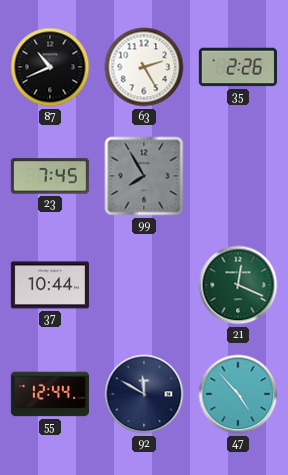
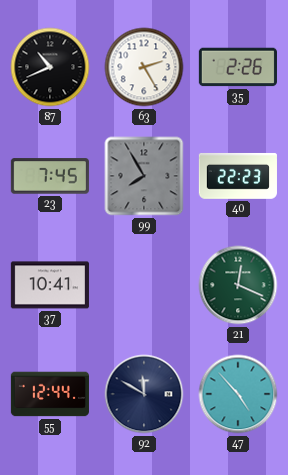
40: none -> 22:23
37: 10:44 -> 10:41
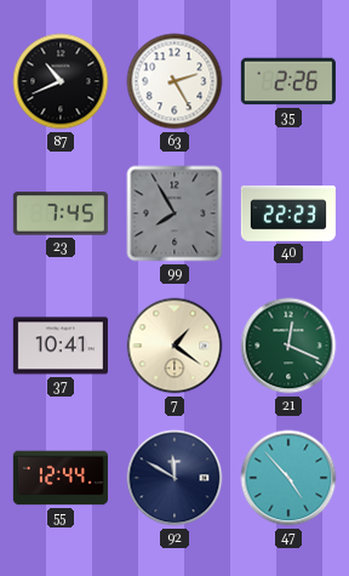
7: none -> 1:21
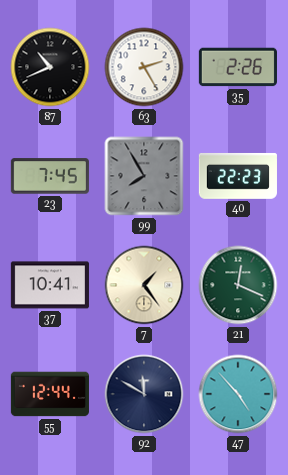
7: 1:21 -> 1:24
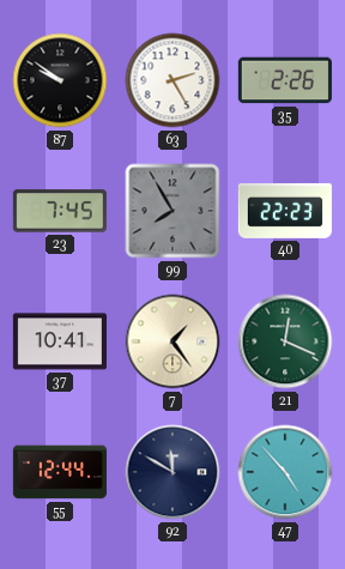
87: 10:41 -> 9:51
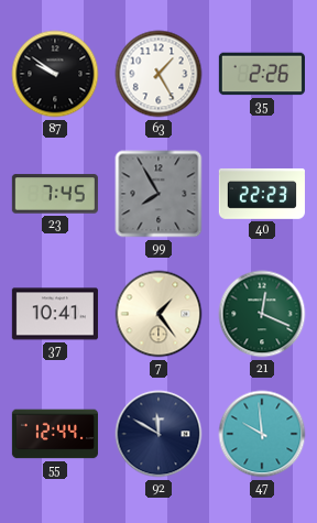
63: 2:25 -> 1:25
47: 4:53 -> 9:59
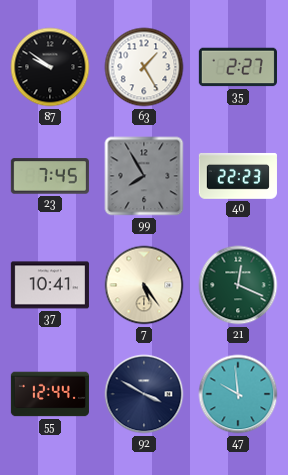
35: 2:26 -> 2:27
7: 1:24 -> 5:24
92: 11:50 -> 3:50
